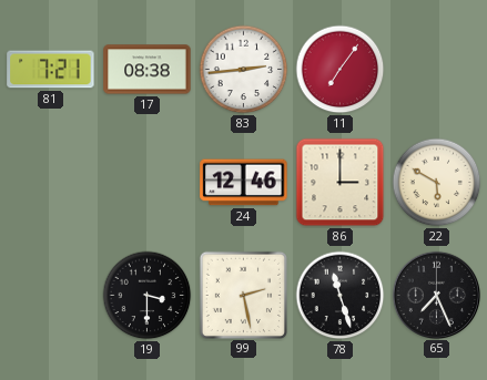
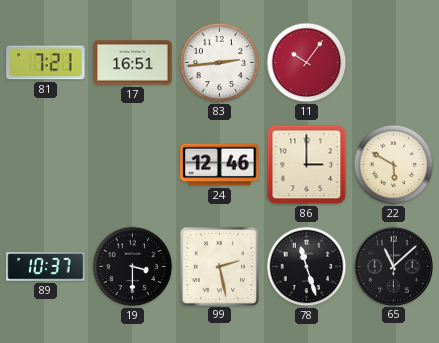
17: 08:38 -> 16:51
11: 7:06 -> 10:06
89: none -> 10:37
65: 7:26 -> 11:08
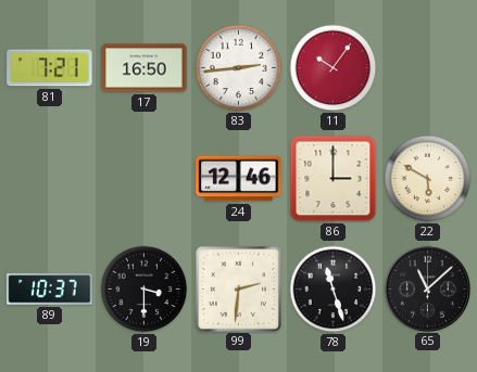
17: 16:51 -> 16:50
99: 2:28 -> 2:31
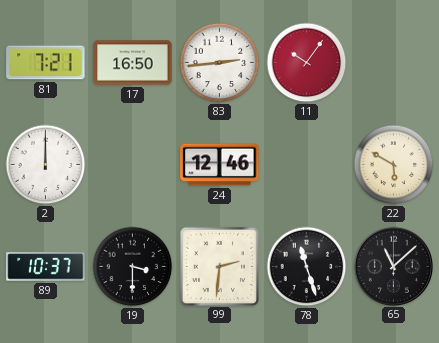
2: none -> 12:00
86: 3:00 -> none
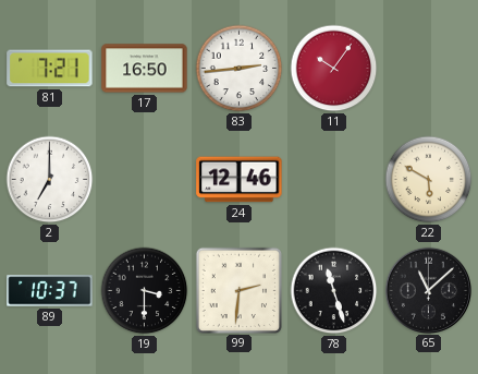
2: 12:00 -> 7:00
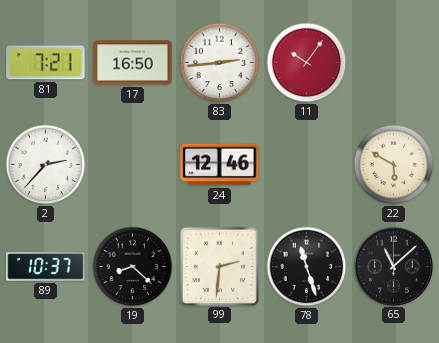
2: 7:00 -> 2:37
19: 3:30 -> 8:22
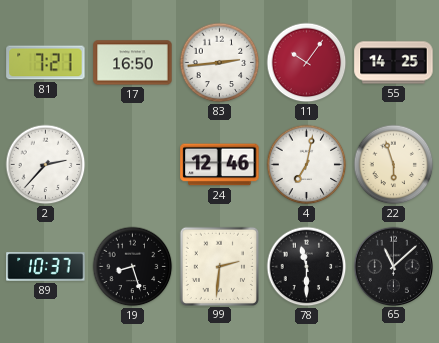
55: none -> 14:25
4: none -> 7:02
22: 5:50 -> 5:57
19: 8:22 -> 8:27
78: 11:27 -> 11:30
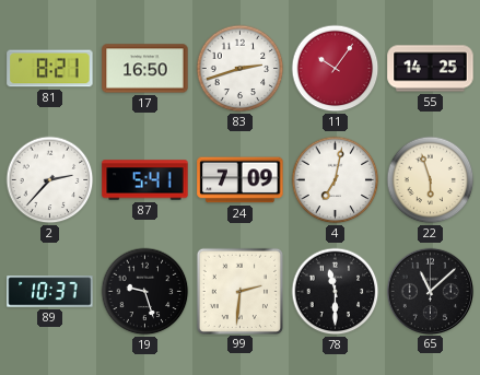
81: 7:21 -> 8:21
83: 2:44 -> 2:42
87: none -> 5:41
24: 12:46 -> 7:09
19: 8:27 -> 9:27
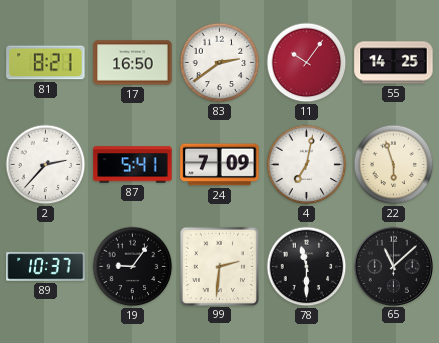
83: 2:42 -> 2:39
19: 9:27 -> 9:06
